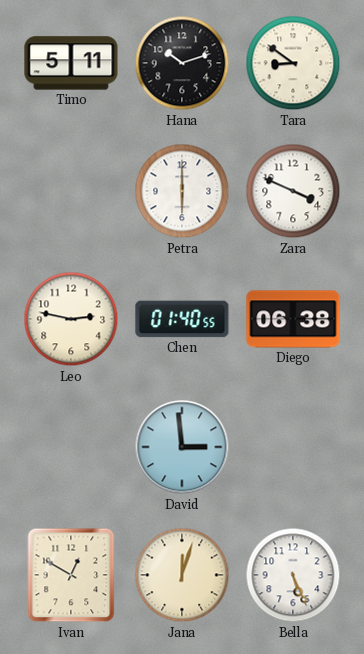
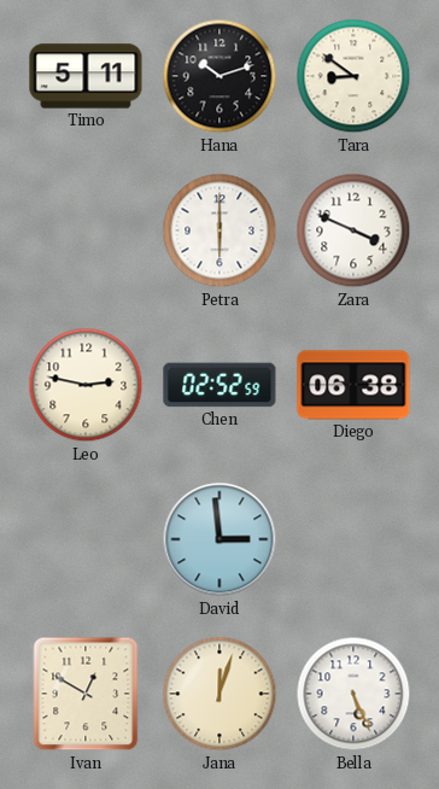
Chen: 01:40 -> 02:52
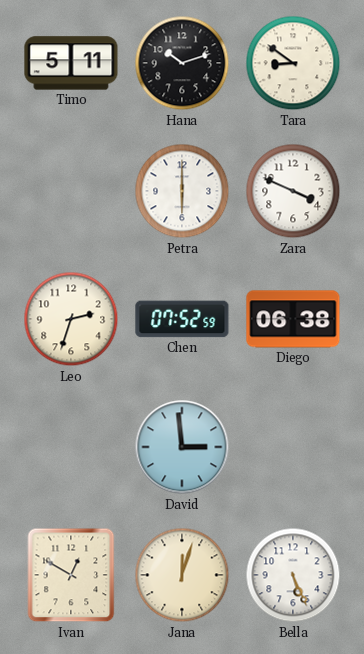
Leo: 2:47 -> 2:33
Chen: 02:52 -> 07:52
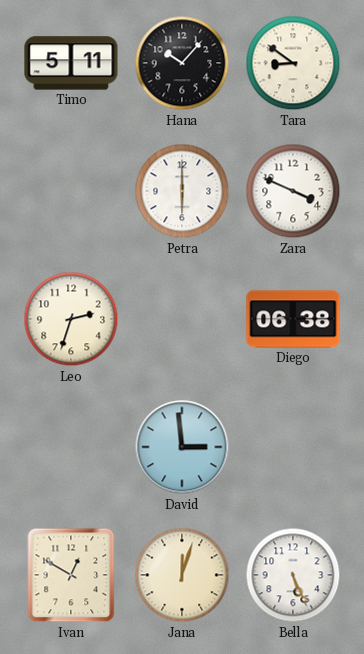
Hana: 10:12 -> 10:07
Chen: 07:52 -> none
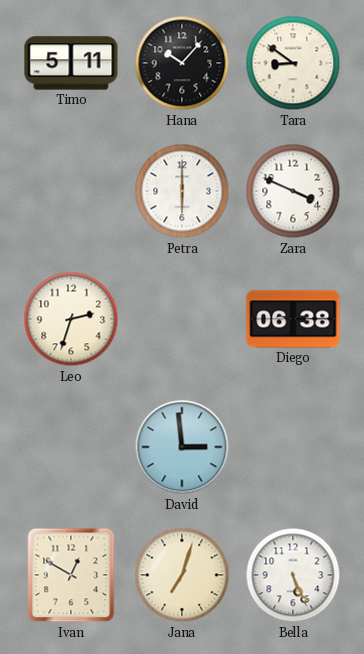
Jana: 12:03 -> 7:03
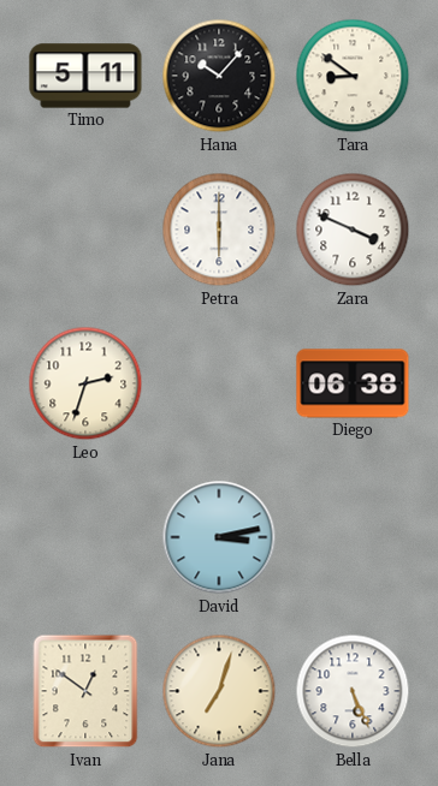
David: 2:59 -> 3:13
Ivan: 12:50 -> 12:51
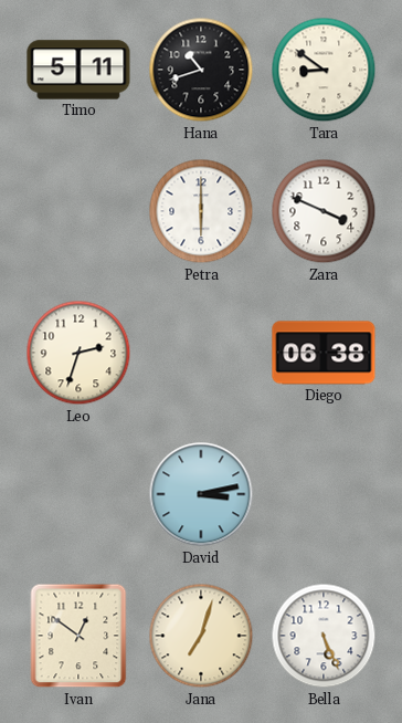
Hana: 10:07 -> 10:42
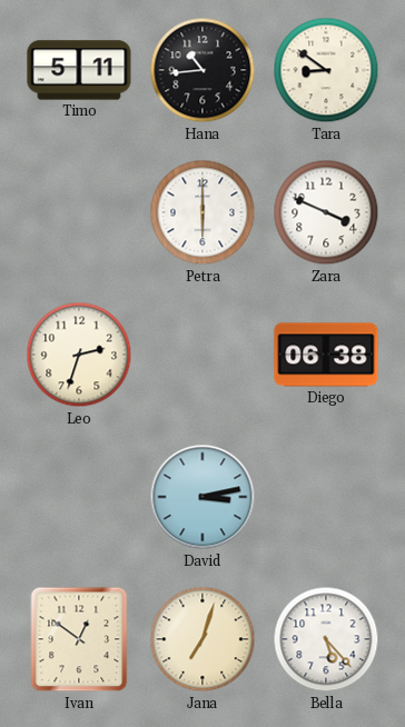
Hana: 10:42 -> 10:44
Bella: 5:26 -> 5:23
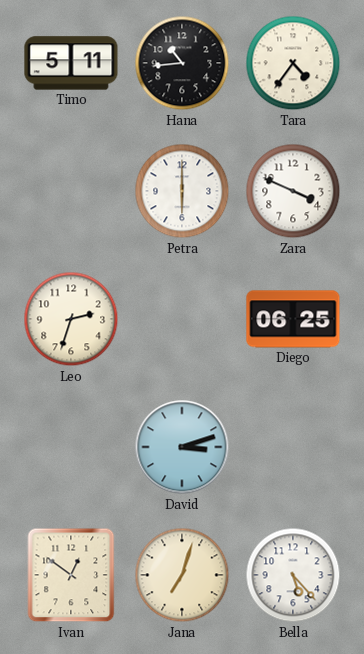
Tara: 8:51 -> 4:36
Diego: 06:38 -> 06:25
David: 3:13 -> 3:12
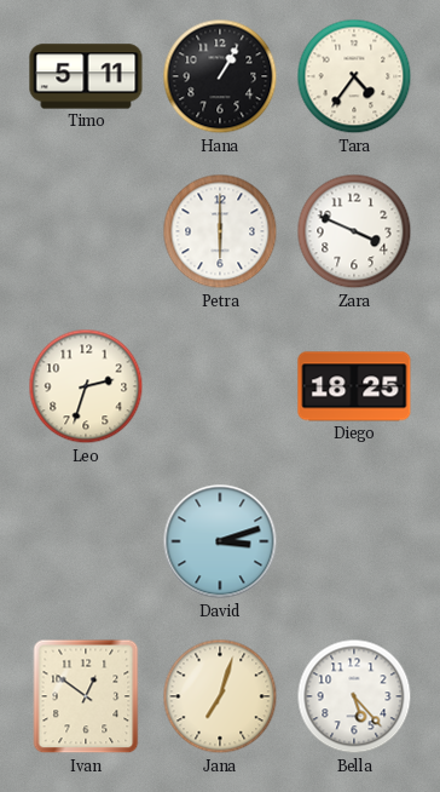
Hana: 10:44 -> 1:05
Diego: 06:25 -> 18:25
